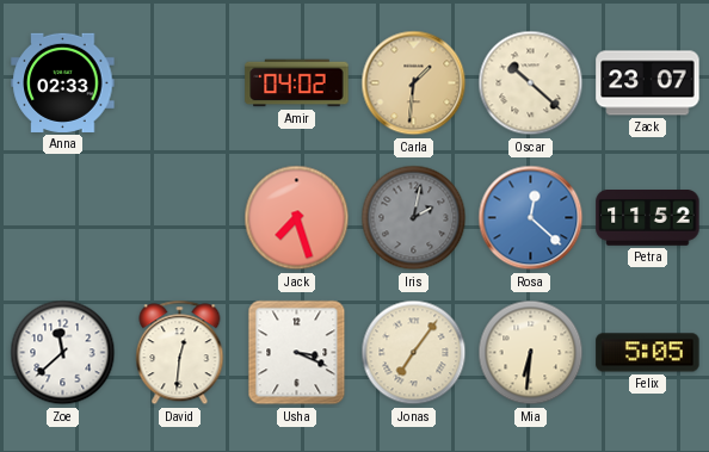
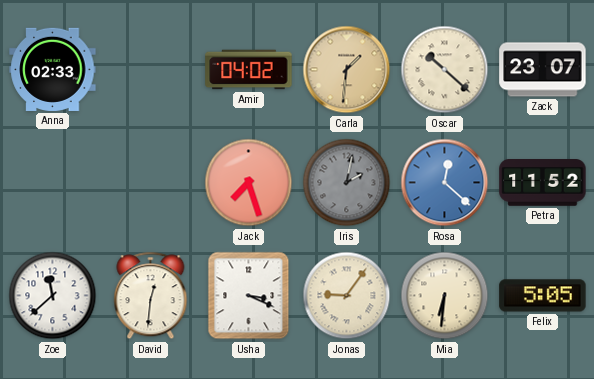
Jonas: 7:06 -> 9:06
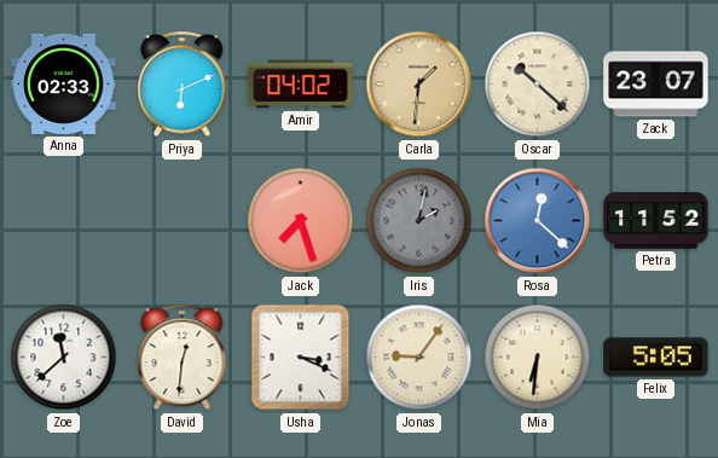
Priya: none -> 6:11
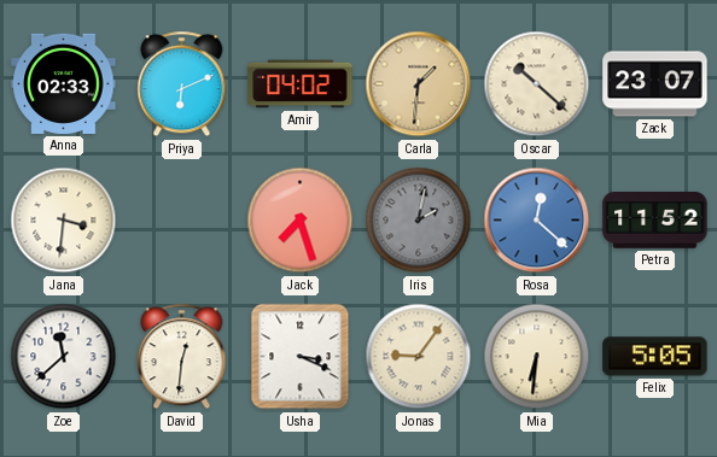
Jana: none -> 3:31
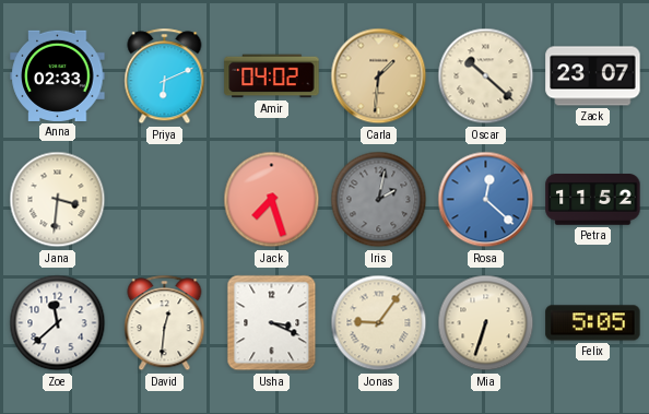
Mia: 6:31 -> 6:33
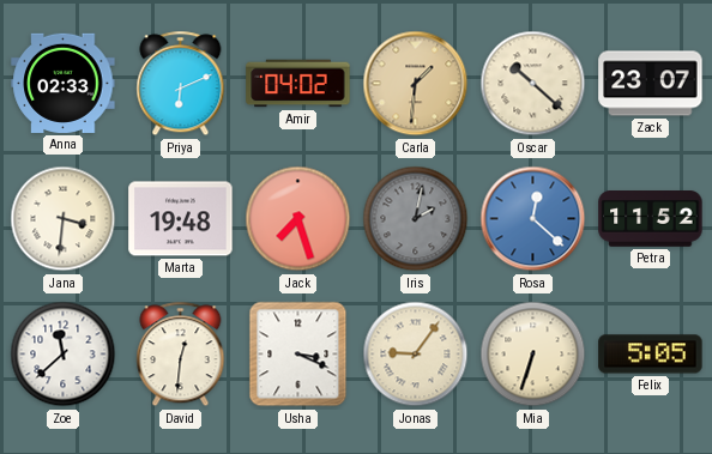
Marta: none -> 19:48
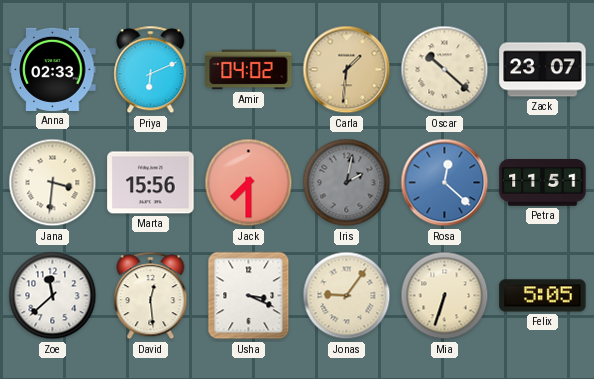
Marta: 19:48 -> 15:56
Jack: 7:27 -> 7:30
Petra: 11:52 -> 11:51
David: 12:31 -> 12:29
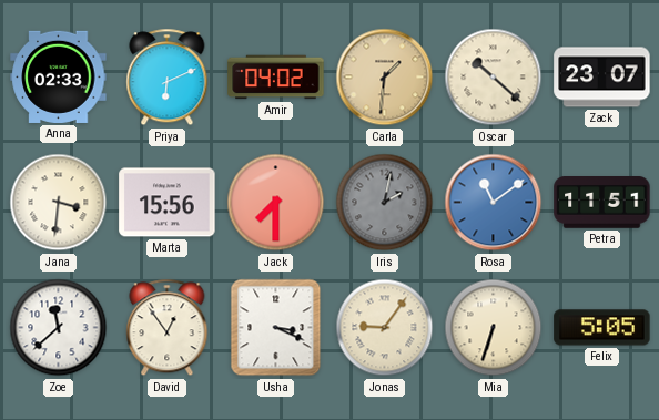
Rosa: 12:22 -> 11:09
David: 12:29 -> 12:54
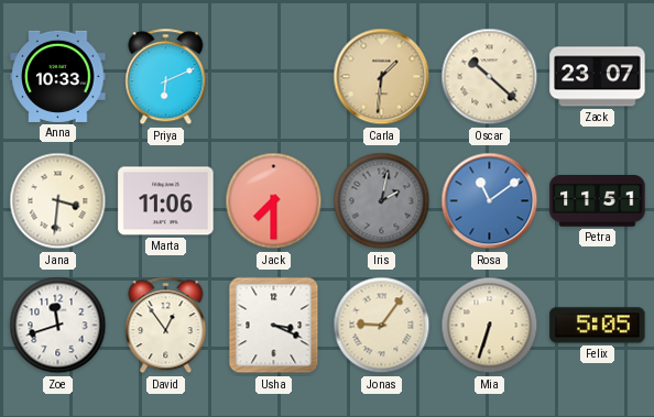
Anna: 02:33 -> 10:33
Amir: 04:02 -> none
Marta: 15:56 -> 11:06
Zoe: 11:38 -> 11:42
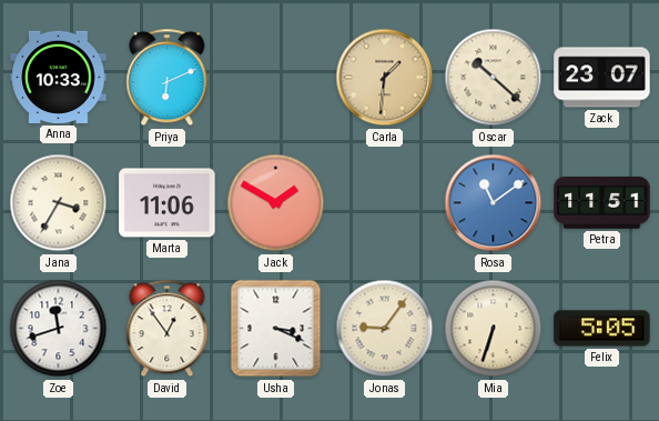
Jana: 3:31 -> 3:35
Jack: 7:30 -> 1:50
Iris: 2:02 -> none
